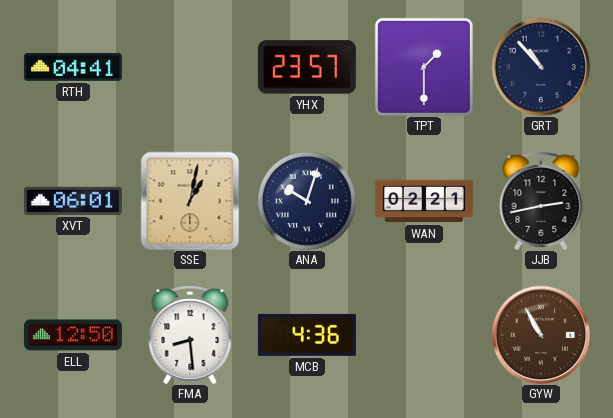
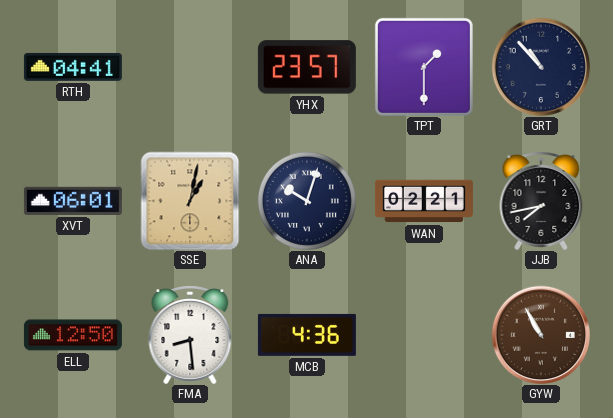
JJB: 2:43 -> 7:43
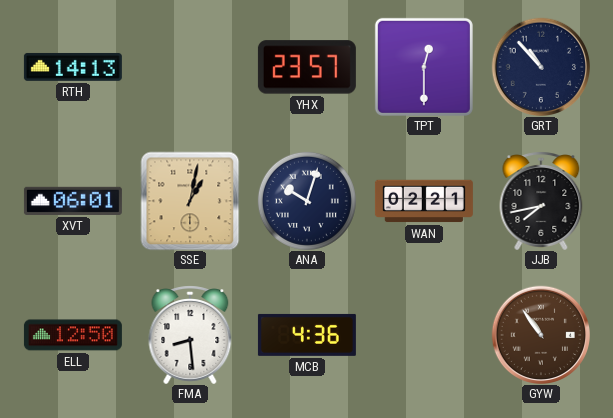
RTH: 04:41 -> 14:13
TPT: 1:30 -> 12:30
GYW: 10:55 -> 10:54
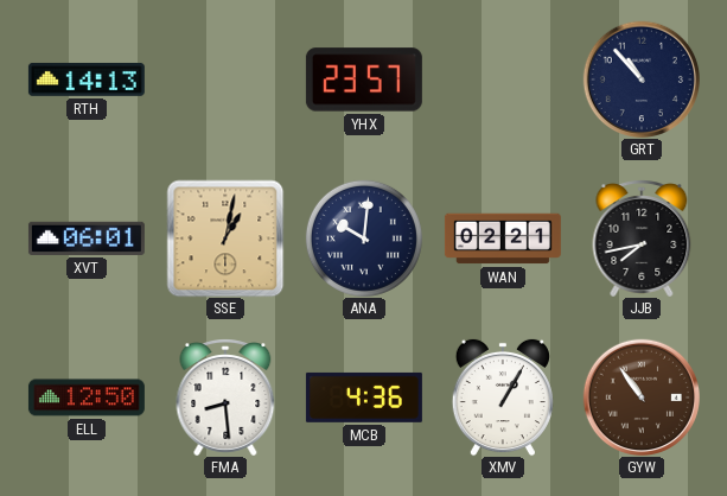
TPT: 12:30 -> none
ANA: 10:03 -> 10:01
XMV: none -> 1:05
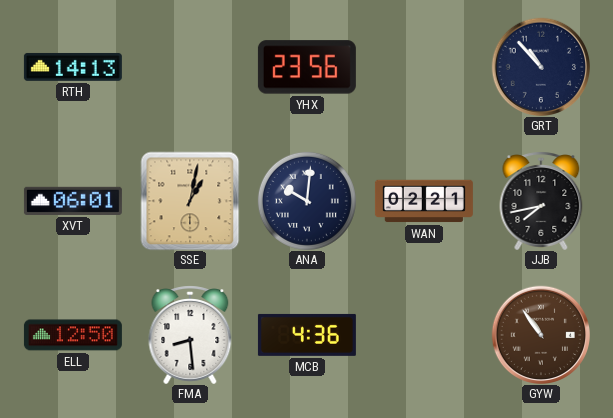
YHX: 23:57 -> 23:56
XMV: 1:05 -> none
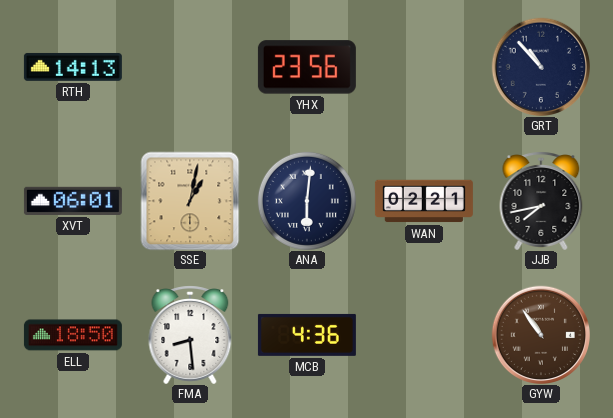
ANA: 10:01 -> 6:01
ELL: 12:50 -> 18:50
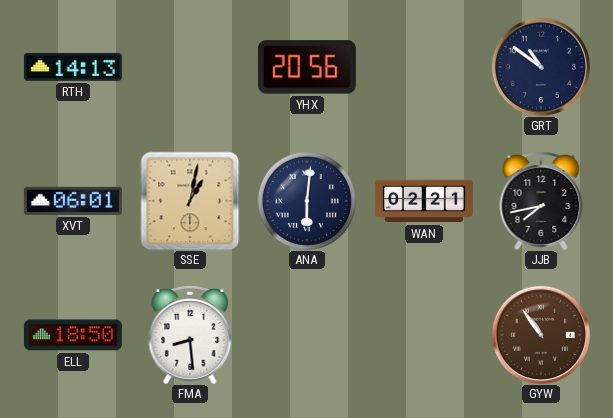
YHX: 23:56 -> 20:56
GRT: 10:53 -> 10:51
MCB: 4:36 -> none
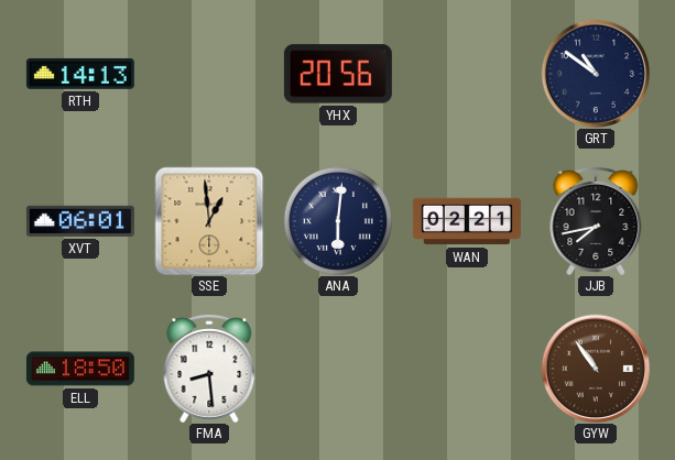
SSE: 1:02 -> 12:59
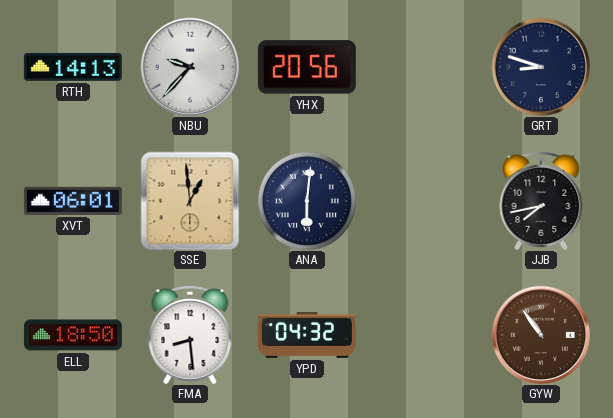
NBU: none -> 9:37
GRT: 10:51 -> 8:48
WAN: 02:21 -> none
YPD: none -> 04:32
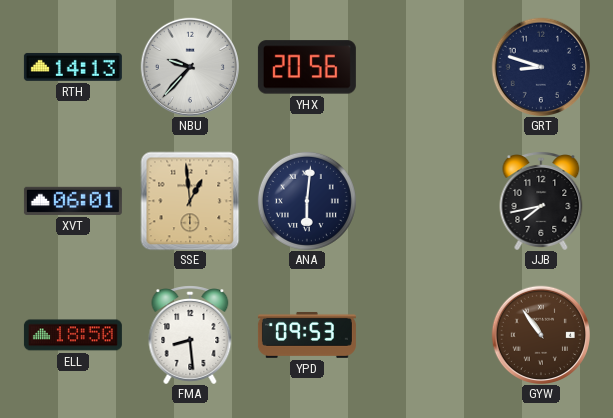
YPD: 04:32 -> 09:53
